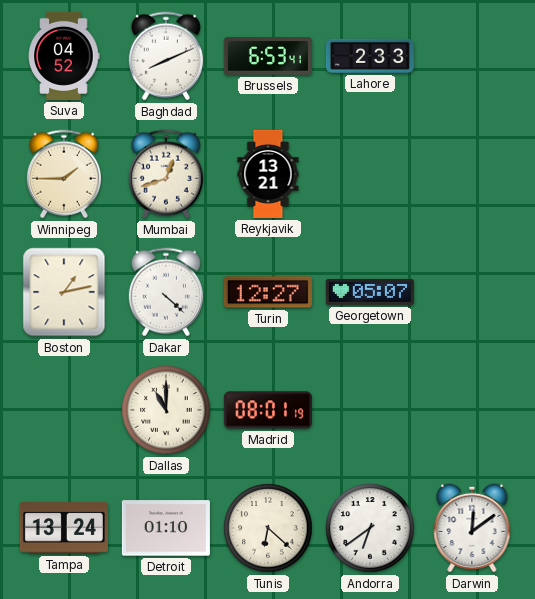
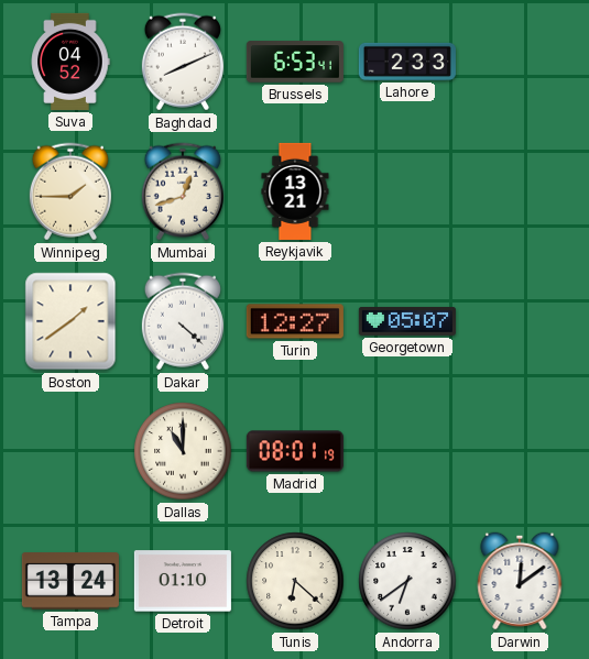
Boston: 1:13 -> 1:39
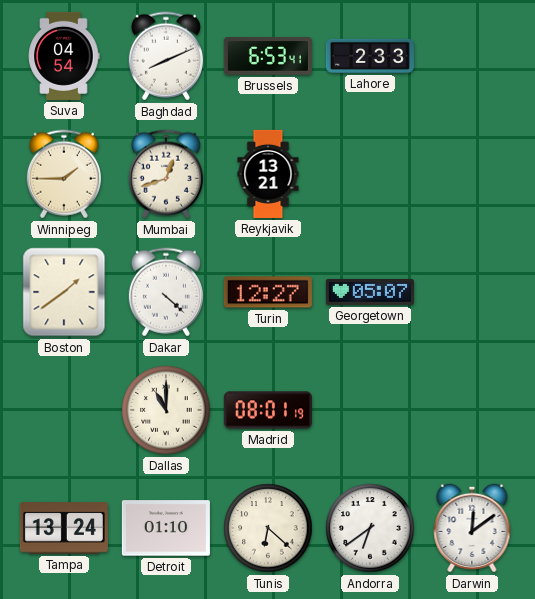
Suva: 04:52 -> 04:54
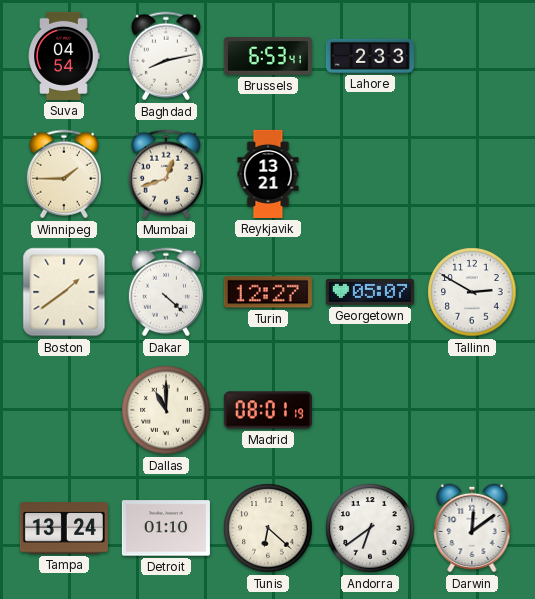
Baghdad: 8:11 -> 8:13
Tallinn: none -> 2:50
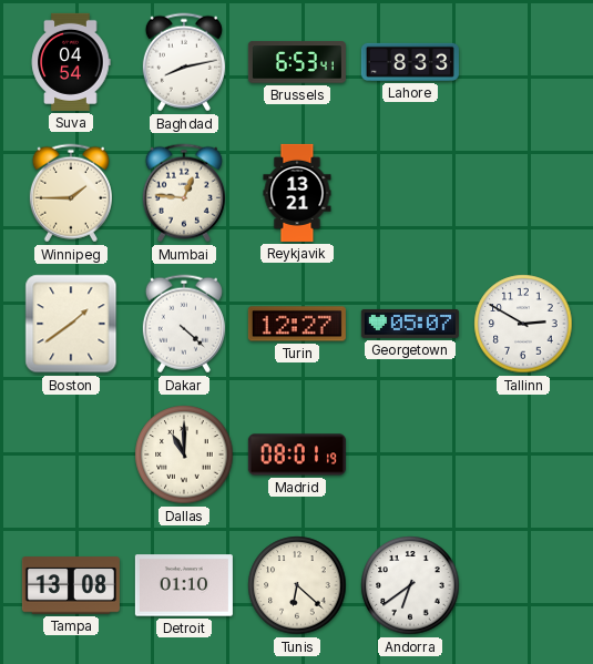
Lahore: 2:33 -> 8:33
Mumbai: 12:42 -> 12:46
Tampa: 13:24 -> 13:08
Darwin: 12:09 -> none
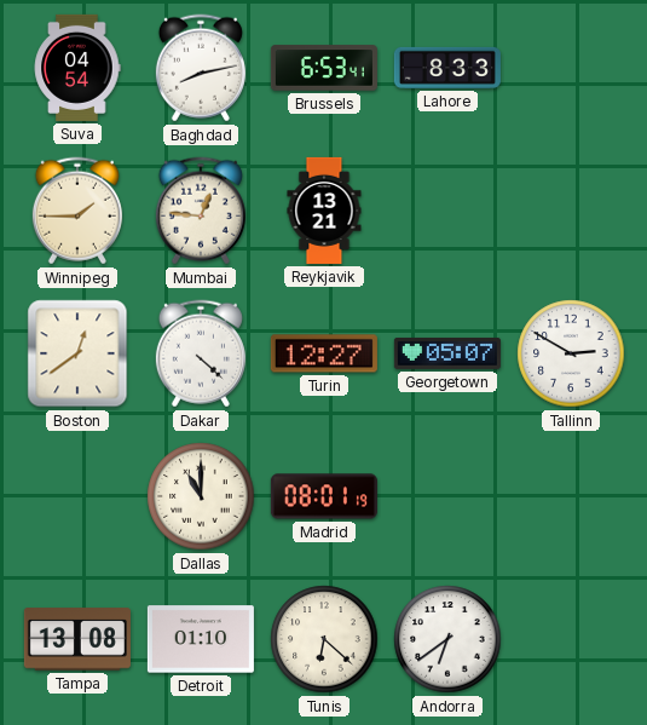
Boston: 1:39 -> 12:39
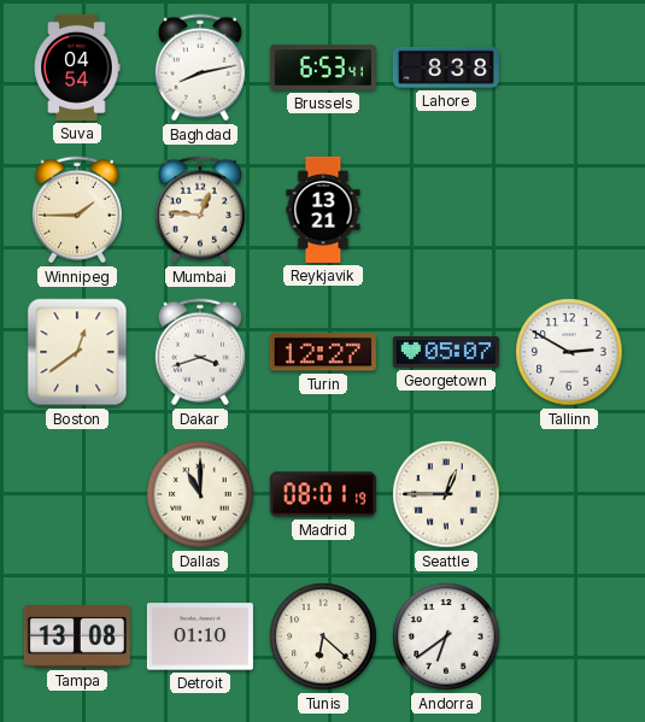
Lahore: 8:33 -> 8:38
Dakar: 4:22 -> 3:42
Seattle: none -> 12:45
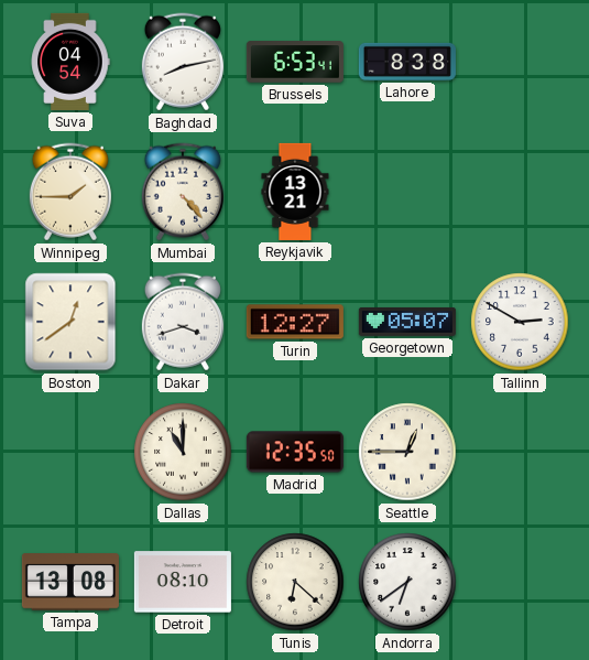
Mumbai: 12:46 -> 4:23
Madrid: 08:01 -> 12:35
Detroit: 01:10 -> 08:10
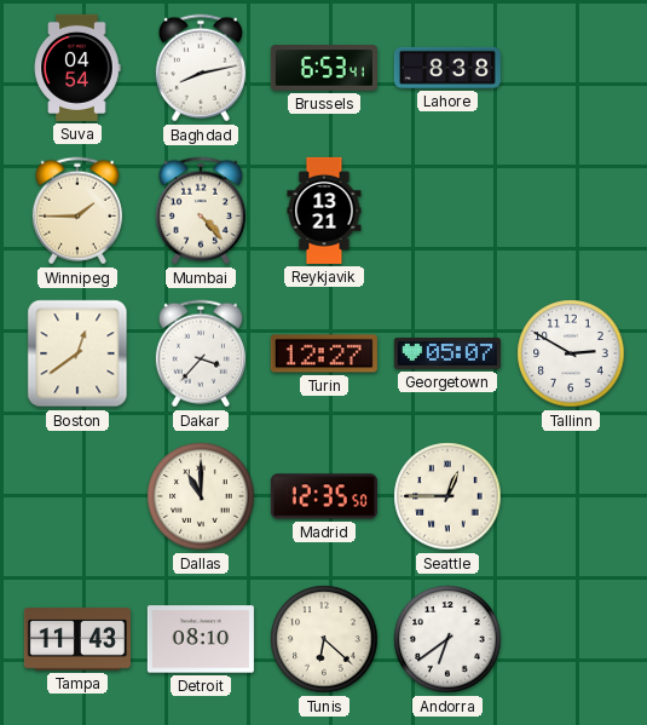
Dakar: 3:42 -> 3:37
Tampa: 13:08 -> 11:43
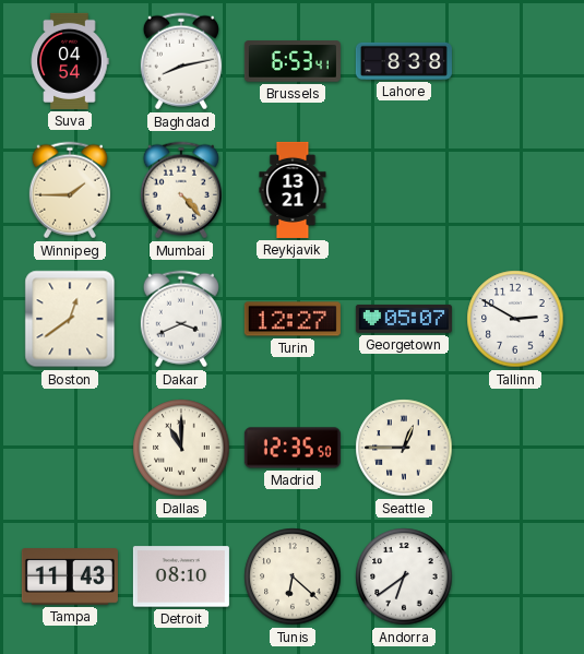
Dakar: 3:37 -> 3:41
